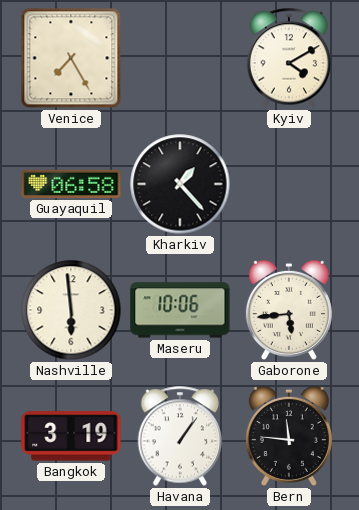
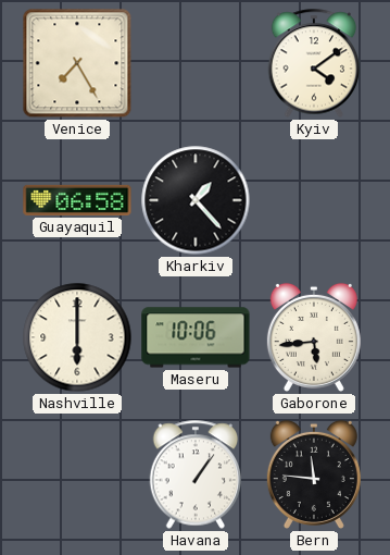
Kyiv: 4:10 -> 4:09
Nashville: 5:59 -> 6:00
Bangkok: 3:19 -> none
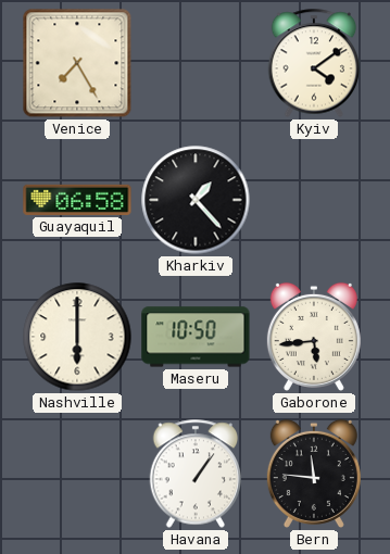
Maseru: 10:06 -> 10:50
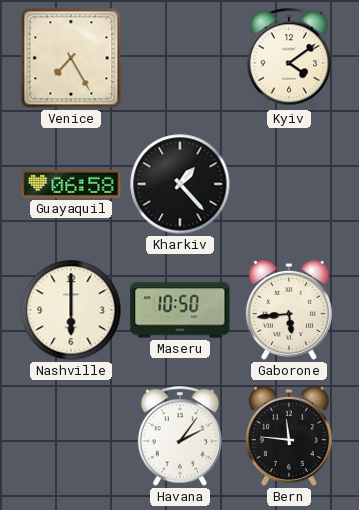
Havana: 1:06 -> 2:06
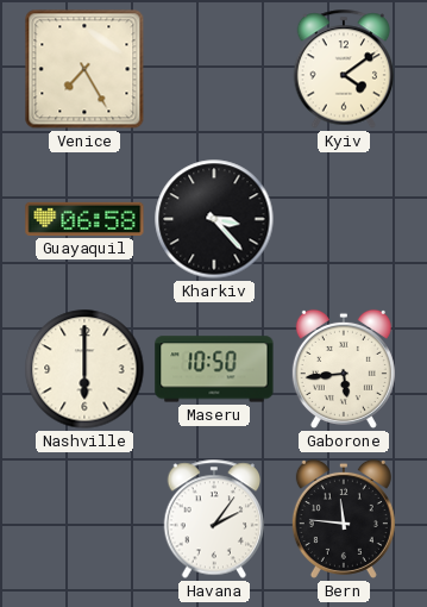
Kharkiv: 1:23 -> 3:23
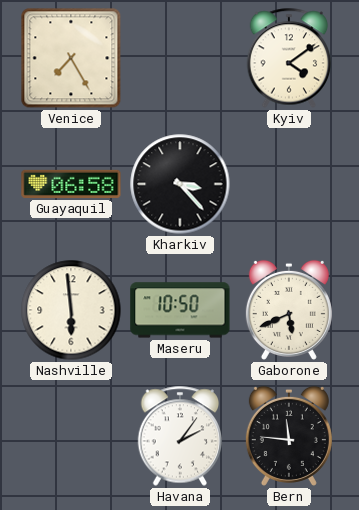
Nashville: 6:00 -> 5:59
Gaborone: 5:44 -> 5:41
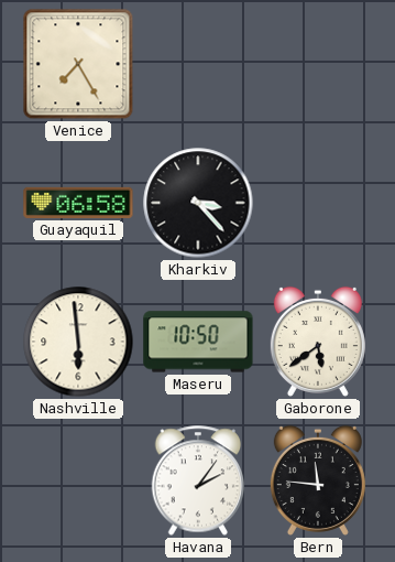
Kyiv: 4:09 -> none
Gaborone: 5:41 -> 5:39
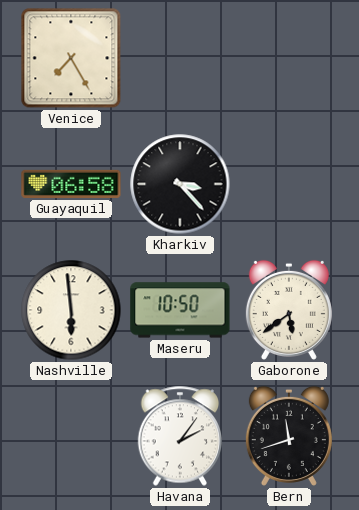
Bern: 11:46 -> 11:42
